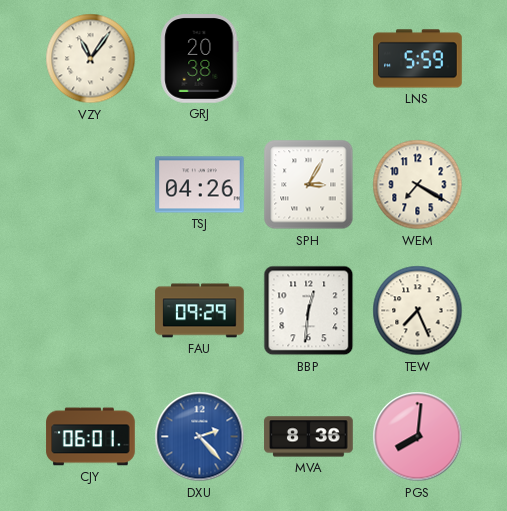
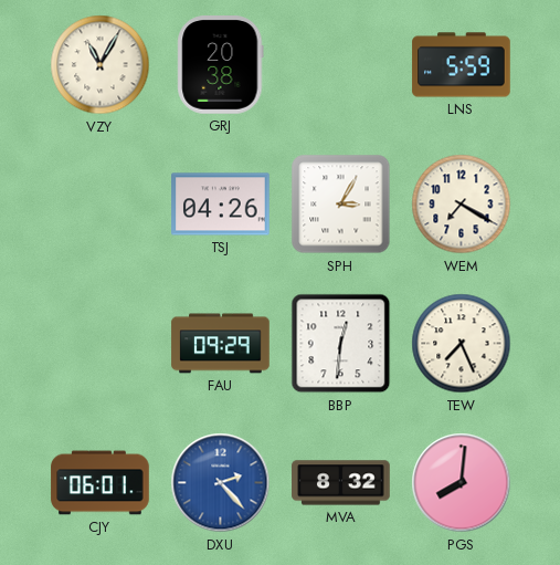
VZY: 11:06 -> 11:05
MVA: 8:36 -> 8:32
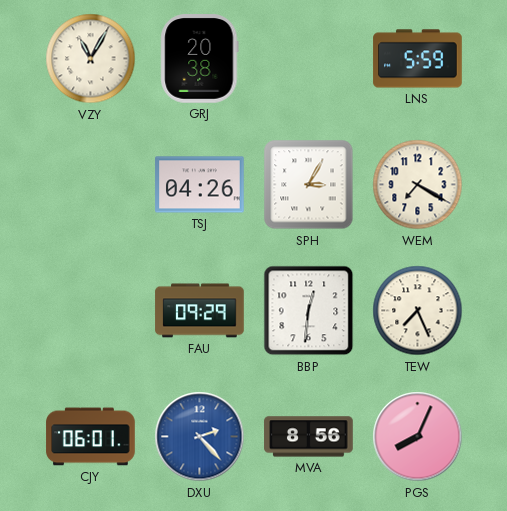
MVA: 8:32 -> 8:56
PGS: 8:01 -> 8:04
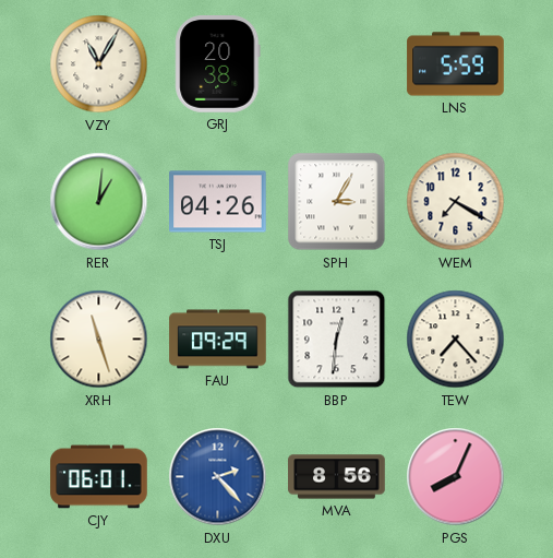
RER: none -> 1:01
XRH: none -> 11:27
TEW: 7:26 -> 7:23
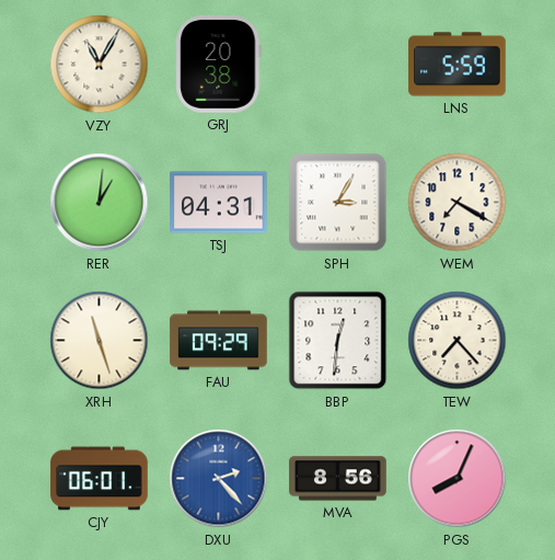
TSJ: 04:26 -> 04:31
